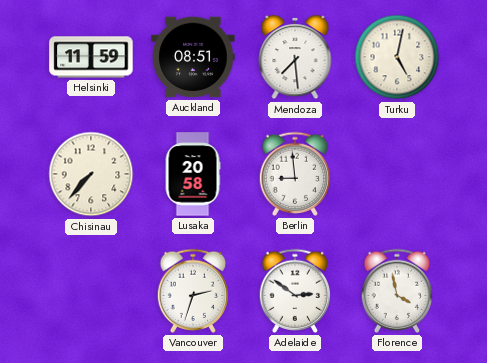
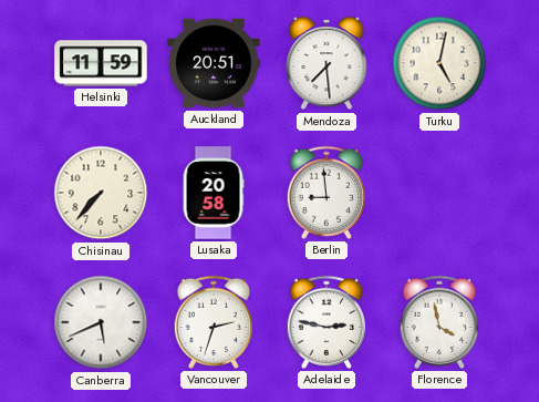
Auckland: 08:51 -> 20:51
Canberra: none -> 5:41
Adelaide: 2:51 -> 2:47
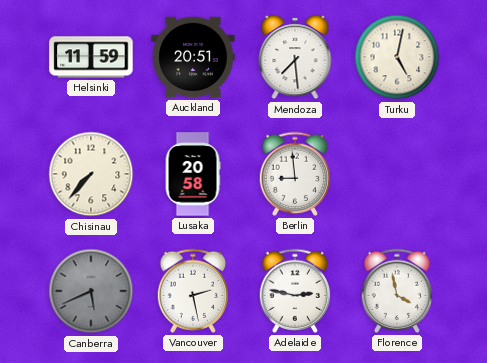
Canberra dial: white -> grey
Vancouver: 2:33 -> 2:28
